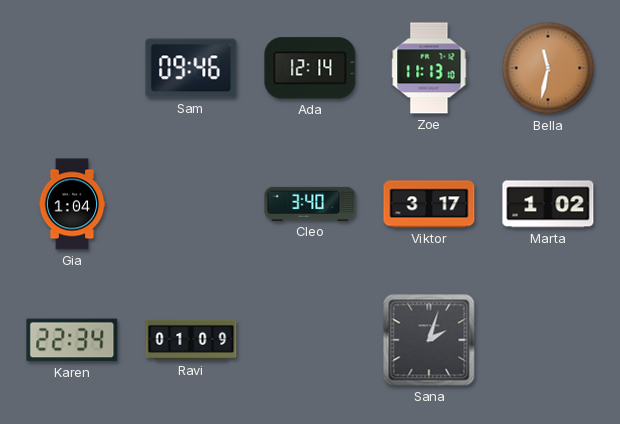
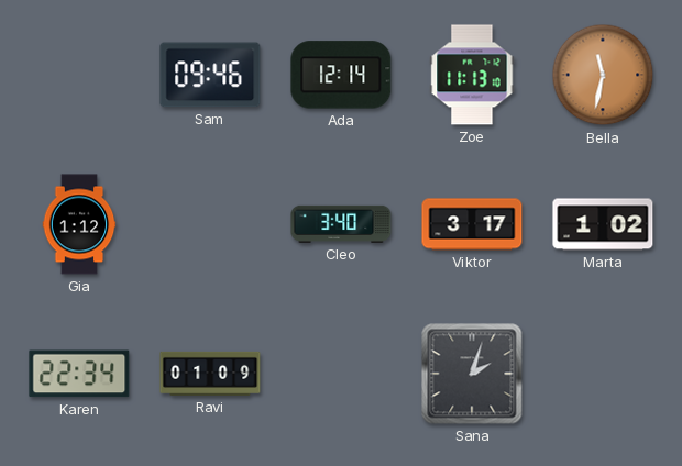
Gia: 1:04 -> 1:12
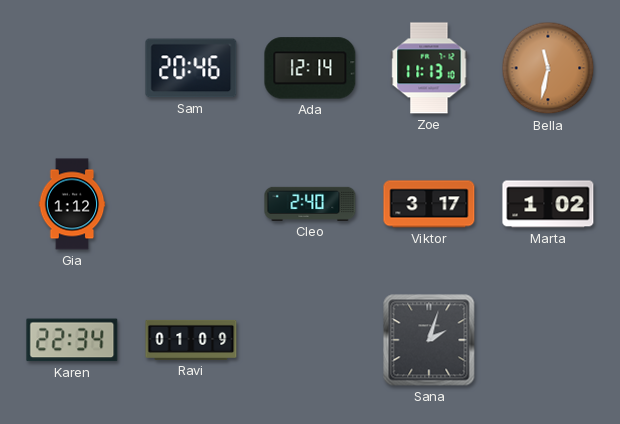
Sam: 09:46 -> 20:46
Cleo: 3:40 -> 2:40
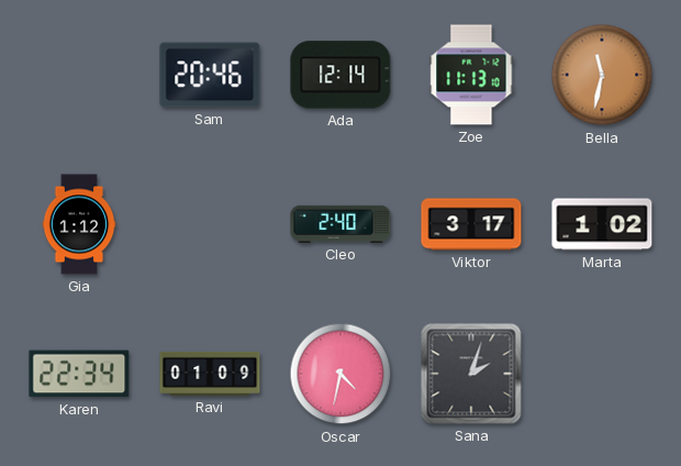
Oscar: none -> 4:32
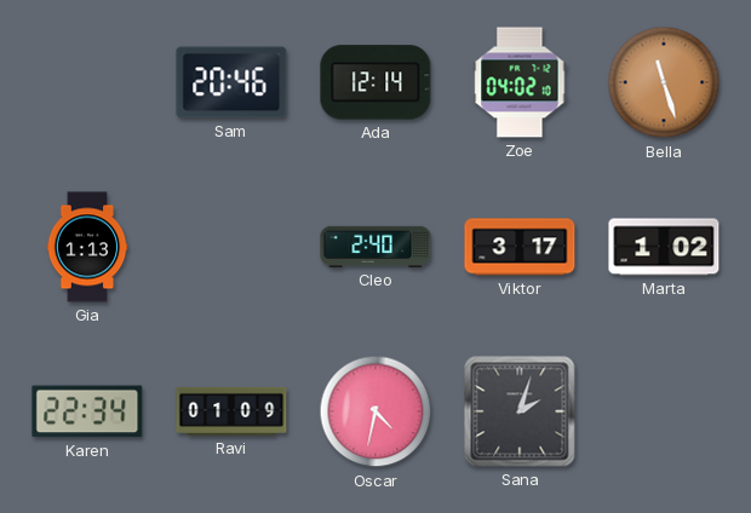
Zoe: 11:13 -> 04:02
Bella: 11:32 -> 11:27
Gia: 1:12 -> 1:13
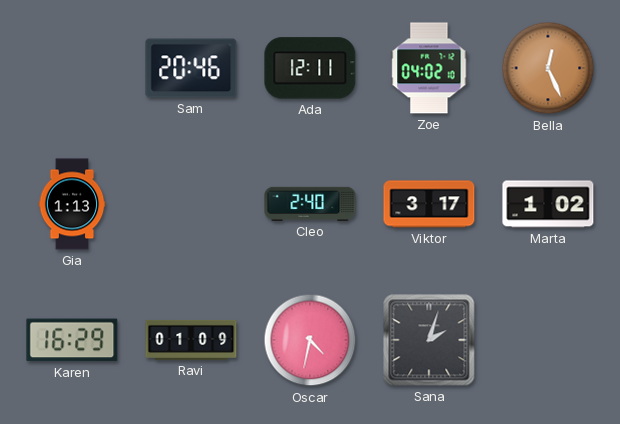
Ada: 12:14 -> 12:11
Bella: 11:27 -> 12:26
Karen: 22:34 -> 16:29
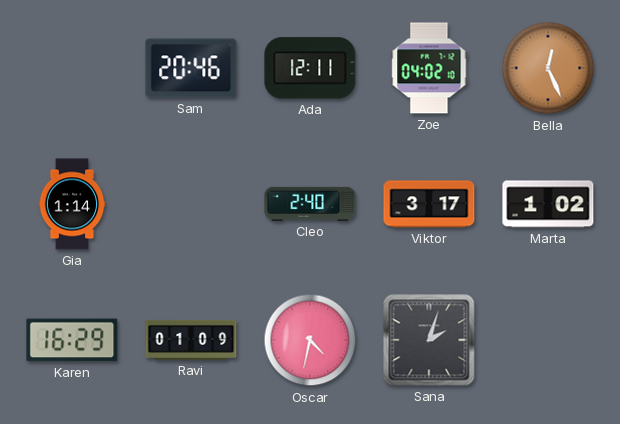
Gia: 1:13 -> 1:14
